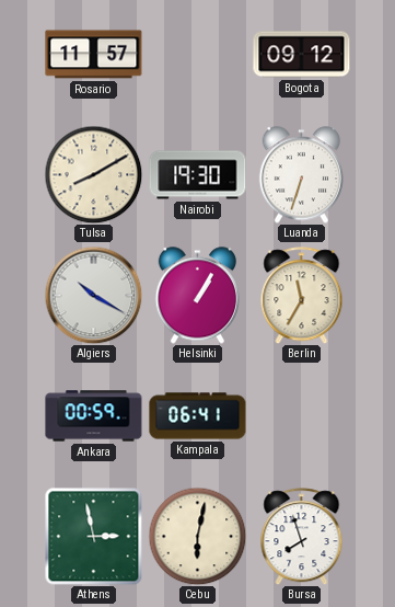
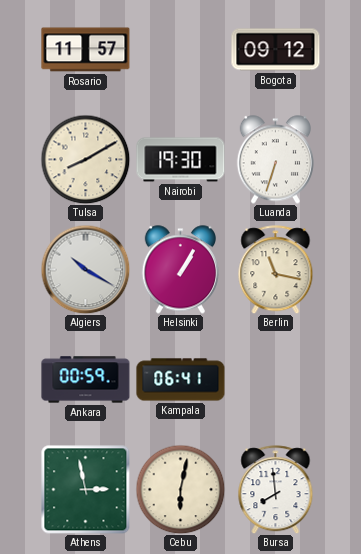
Berlin: 11:35 -> 11:17
Bursa: 7:57 -> 7:59
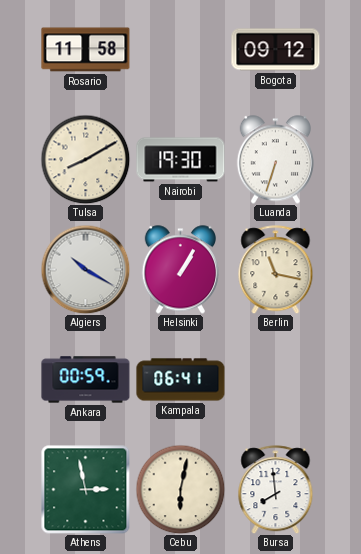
Rosario: 11:57 -> 11:58
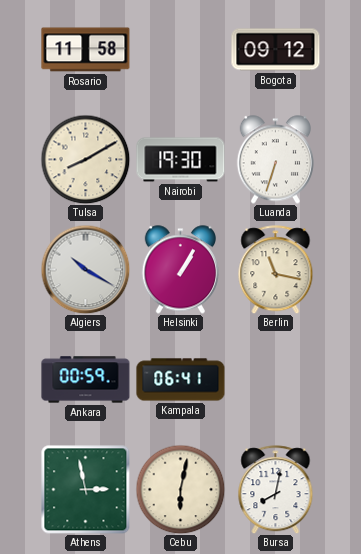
Bursa: 7:59 -> 8:02
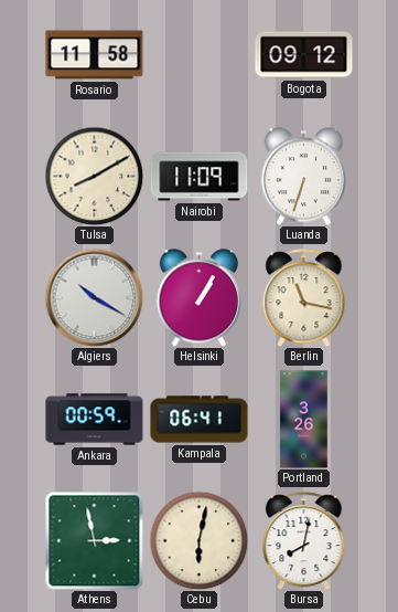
Nairobi: 19:30 -> 11:09
Portland: none -> 3:26
